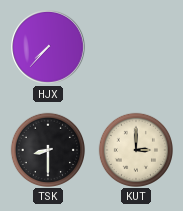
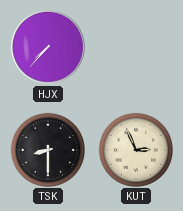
KUT: 3:00 -> 2:56
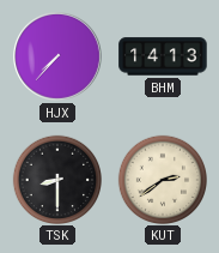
BHM: none -> 14:13
KUT: 2:56 -> 2:39
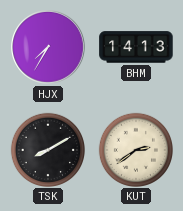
HJX: 7:37 -> 7:35
TSK: 8:30 -> 8:10
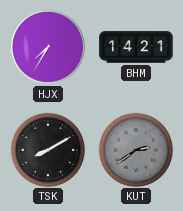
BHM: 14:13 -> 14:21
KUT dial: cream -> grey
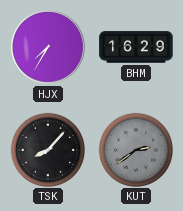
BHM: 14:21 -> 16:29
TSK: 8:10 -> 8:07
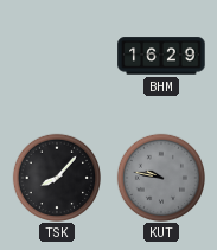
HJX: 7:35 -> none
KUT: 2:39 -> 9:47
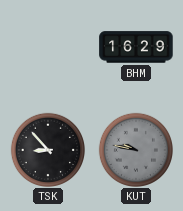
TSK: 8:07 -> 8:53
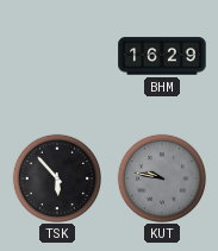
TSK: 8:53 -> 5:53
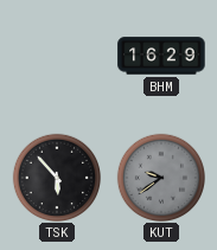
KUT: 9:47 -> 9:39
